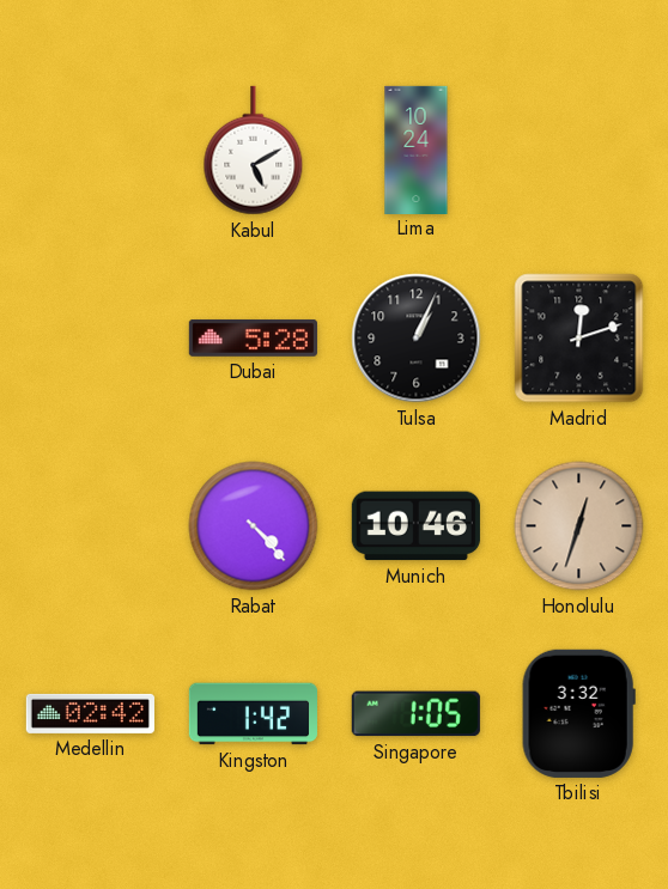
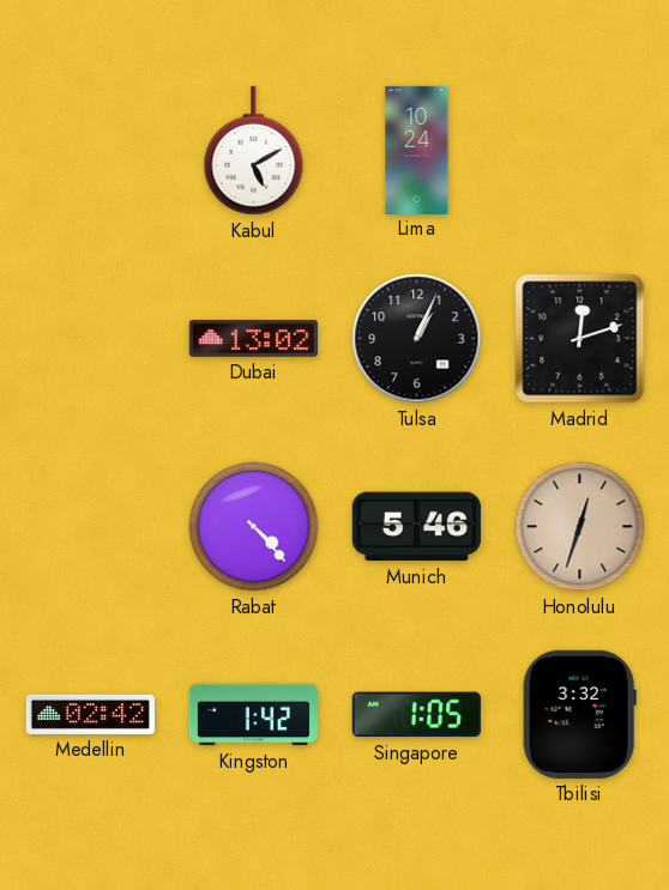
Dubai: 5:28 -> 13:02
Munich: 10:46 -> 5:46
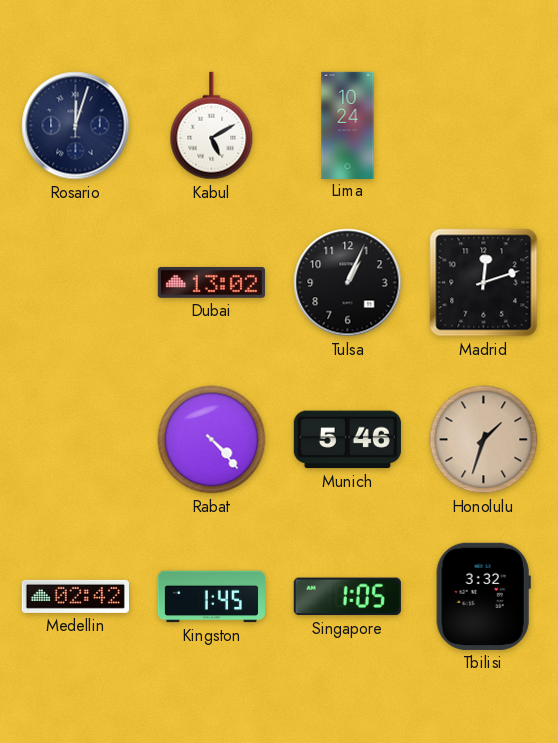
Rosario: none -> 12:03
Honolulu: 12:33 -> 1:33
Kingston: 1:42 -> 1:45
